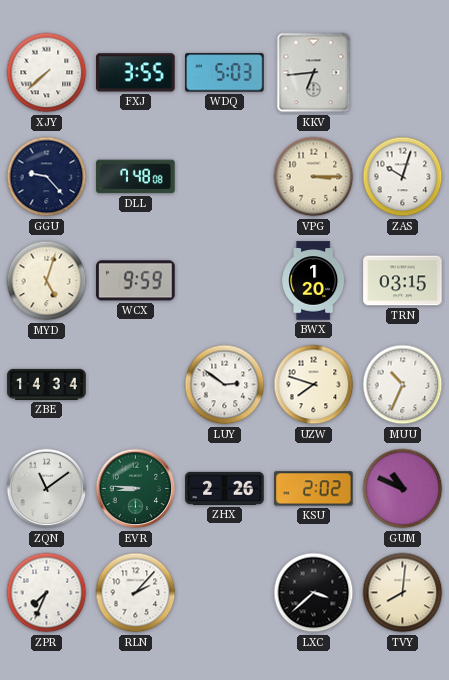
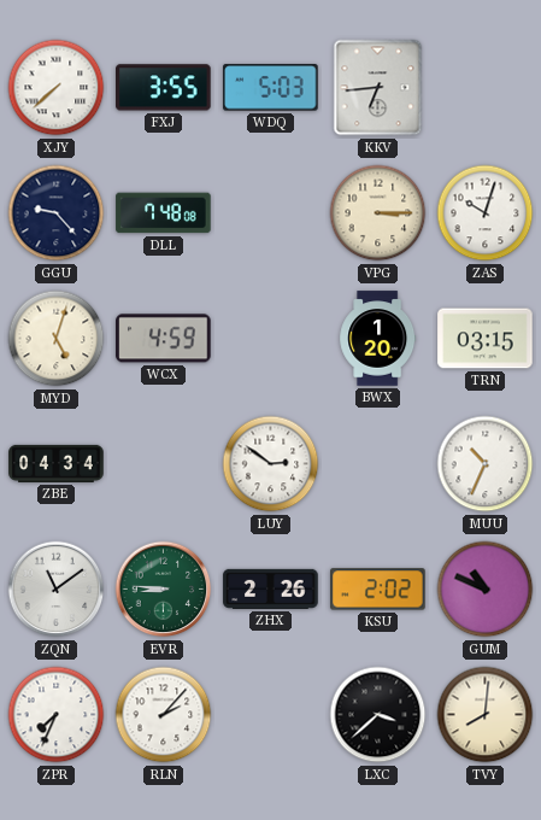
WCX: 9:59 -> 4:59
ZBE: 14:34 -> 04:34
UZW: 7:48 -> none
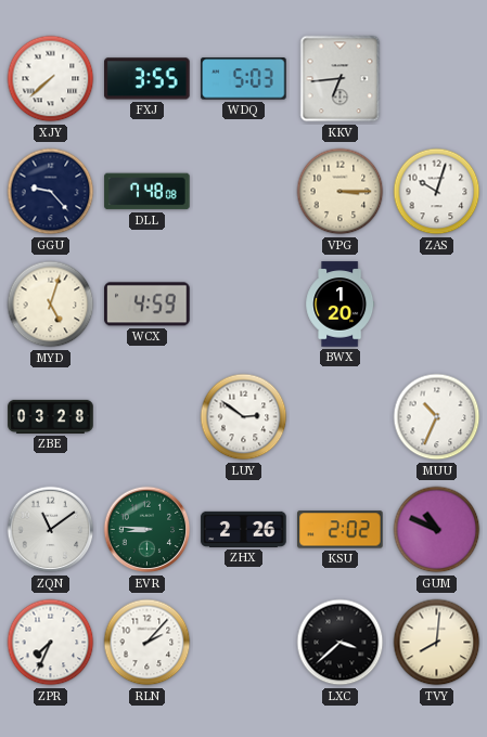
TRN: 03:15 -> none
ZBE: 04:34 -> 03:28
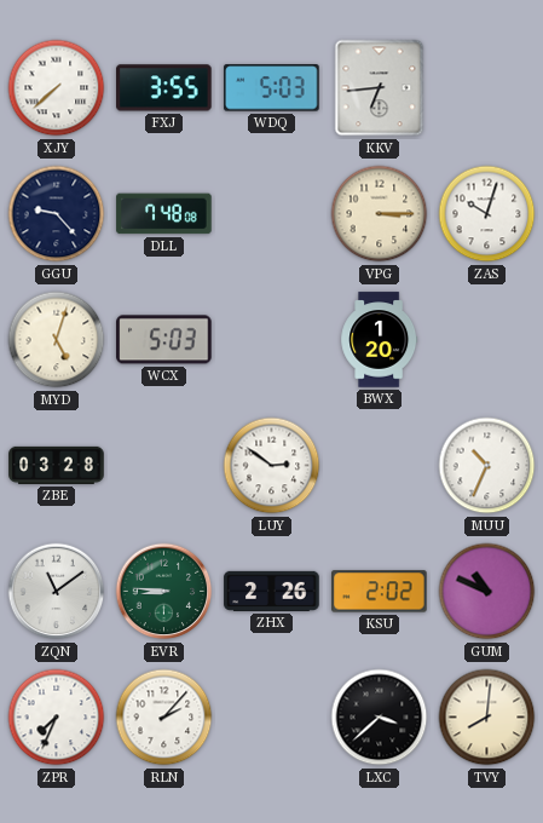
WCX: 4:59 -> 5:03
